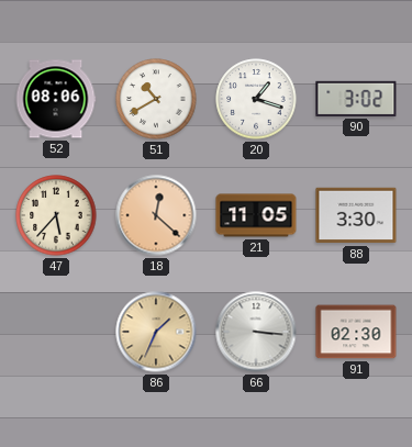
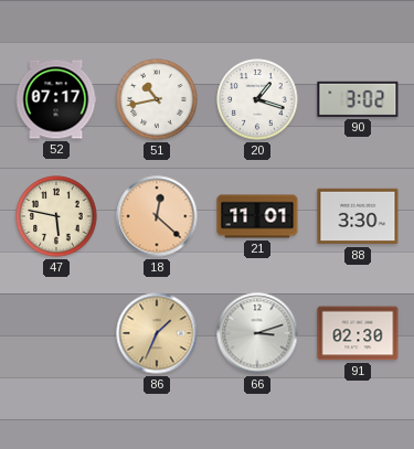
52: 08:06 -> 07:17
51: 10:40 -> 10:43
47: 5:37 -> 5:47
21: 11:05 -> 11:01
66: 3:16 -> 3:12
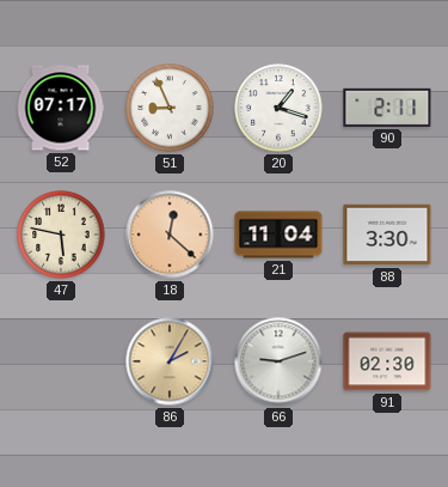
51: 10:43 -> 8:56
90: 3:02 -> 2:11
21: 11:01 -> 11:04
86: 1:34 -> 2:05
66: 3:12 -> 9:12
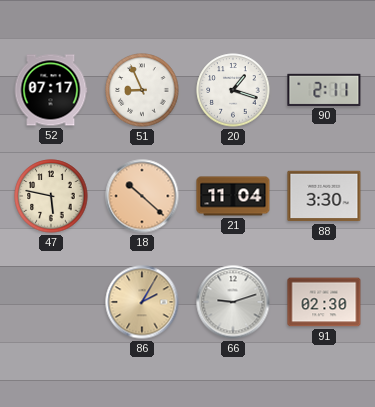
18: 12:22 -> 10:22
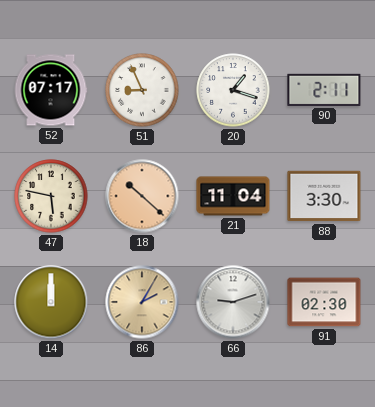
14: none -> 12:00
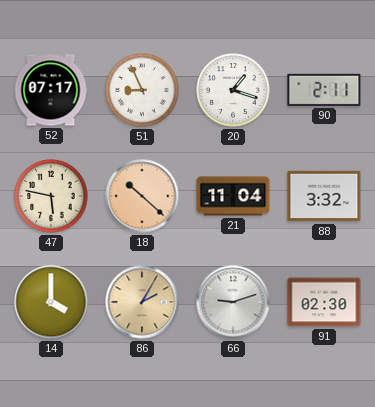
88: 3:30 -> 3:32
14: 12:00 -> 4:00
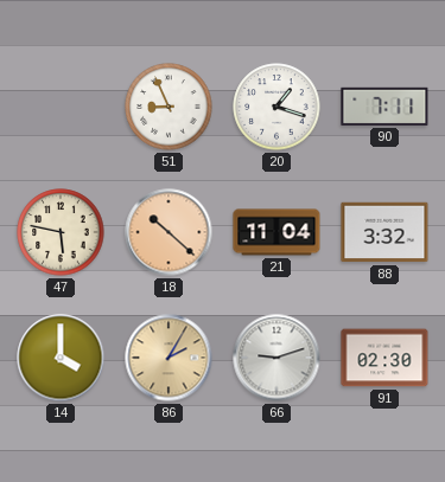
52: 07:17 -> none
90: 2:11 -> 7:11
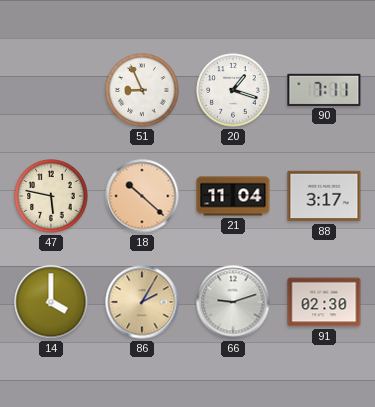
88: 3:32 -> 3:17
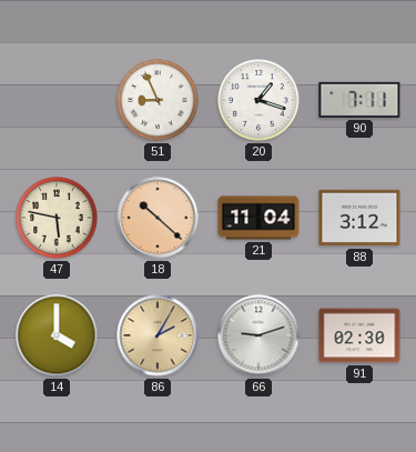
88: 3:17 -> 3:12
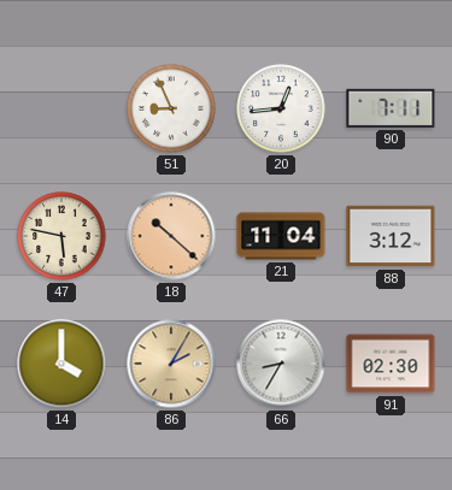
20: 1:18 -> 12:44
66: 9:12 -> 8:35
